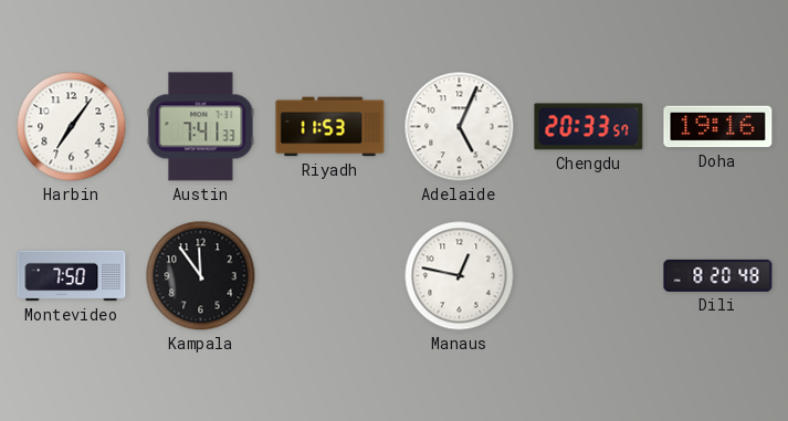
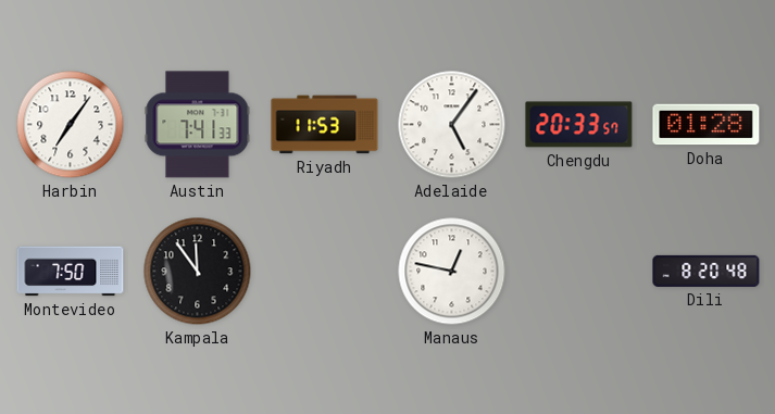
Adelaide: 5:04 -> 5:06
Doha: 19:16 -> 01:28
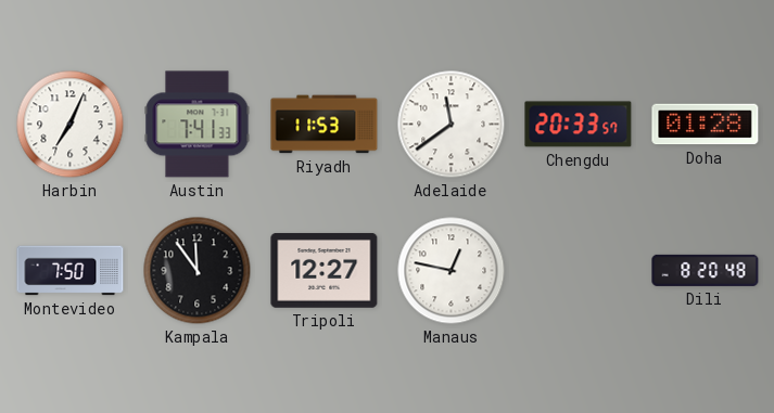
Harbin: 7:06 -> 7:04
Adelaide: 5:06 -> 11:39
Tripoli: none -> 12:27
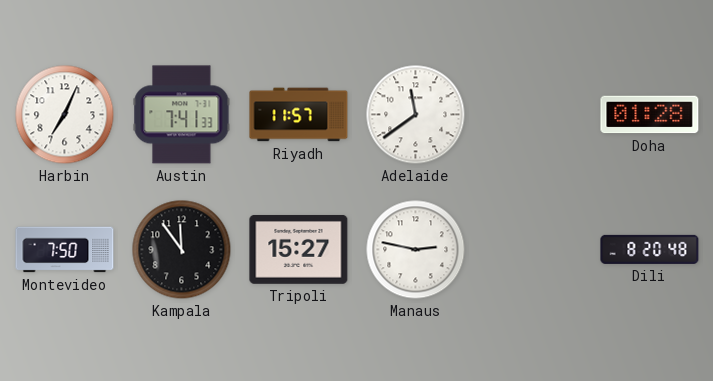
Riyadh: 11:53 -> 11:57
Chengdu: 20:33 -> none
Tripoli: 12:27 -> 15:27
Manaus: 12:47 -> 2:47
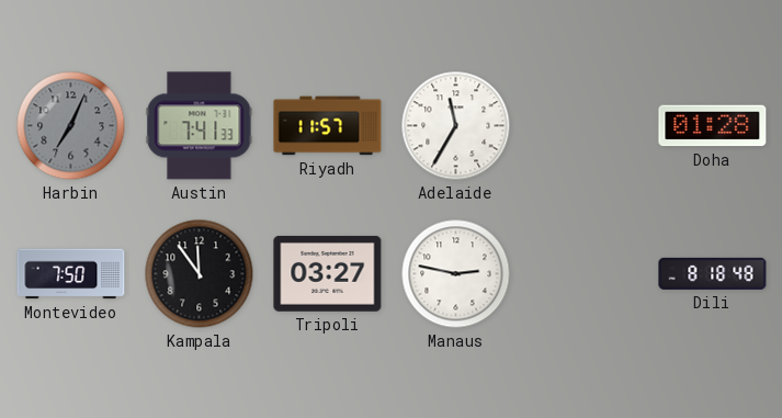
Harbin dial: white -> grey
Adelaide: 11:39 -> 11:35
Tripoli: 15:27 -> 03:27
Dili: 8:20 -> 8:18
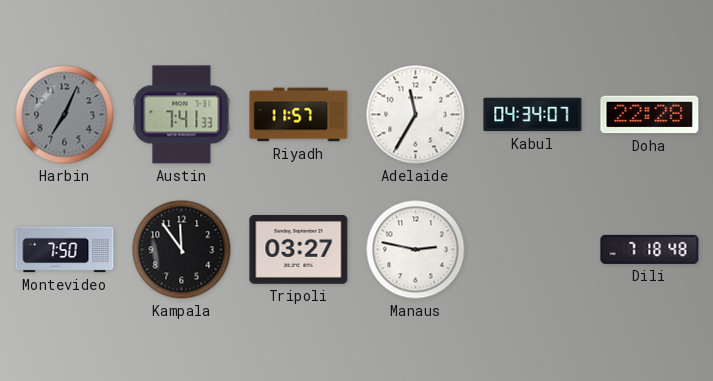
Kabul: none -> 04:34
Doha: 01:28 -> 22:28
Dili: 8:18 -> 7:18
